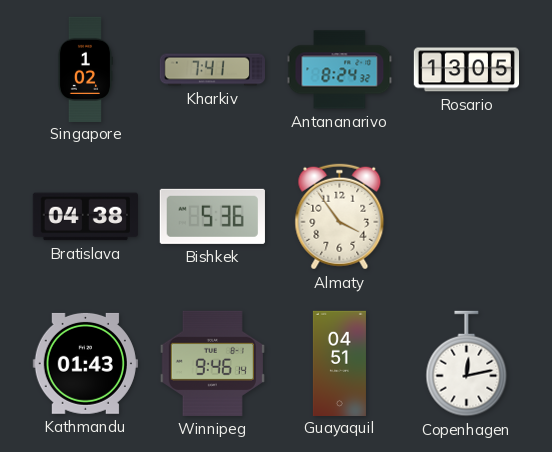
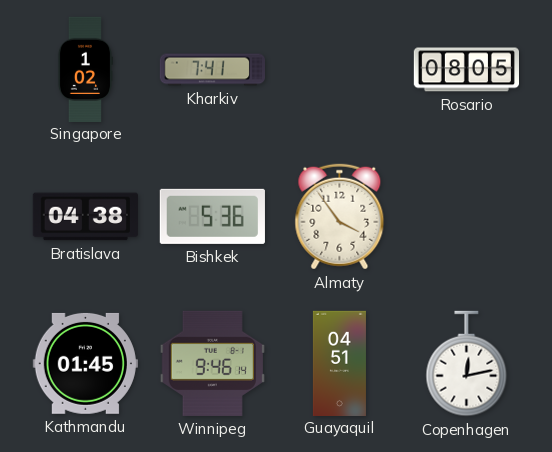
Antananarivo: 8:24 -> none
Rosario: 13:05 -> 08:05
Kathmandu: 01:43 -> 01:45
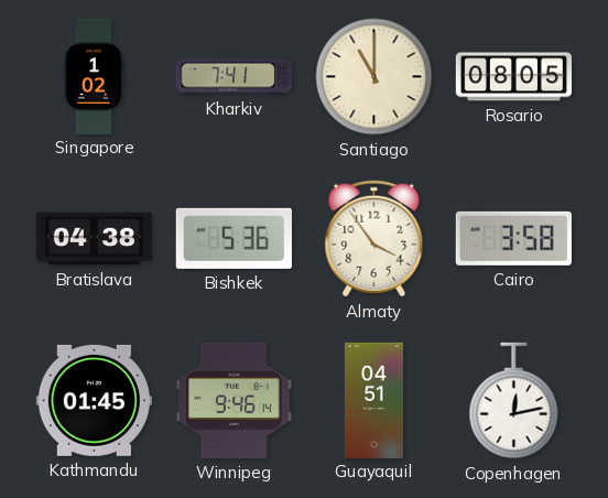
Santiago: none -> 11:00
Cairo: none -> 3:58
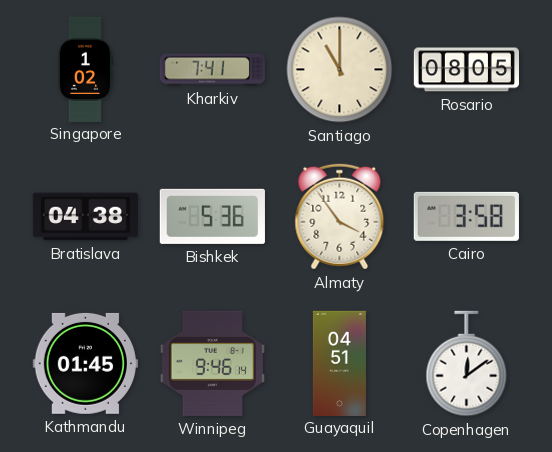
Copenhagen: 12:13 -> 12:09
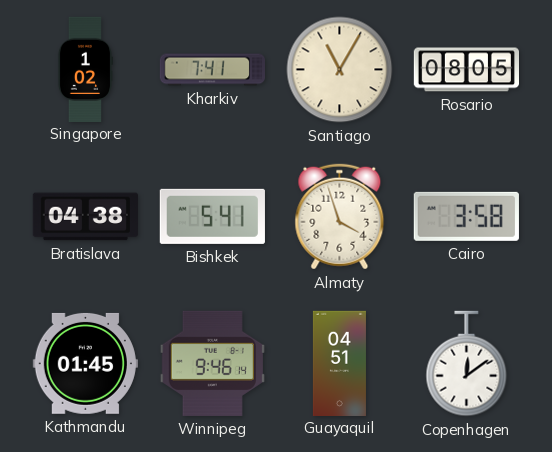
Santiago: 11:00 -> 11:05
Bishkek: 5:36 -> 5:41
Almaty: 3:54 -> 3:57
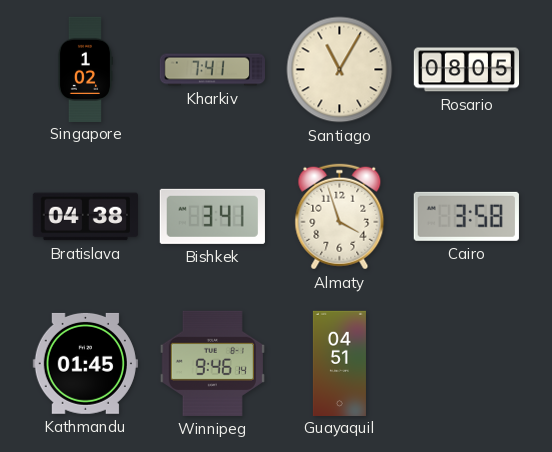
Bishkek: 5:41 -> 3:41
Copenhagen: 12:09 -> none
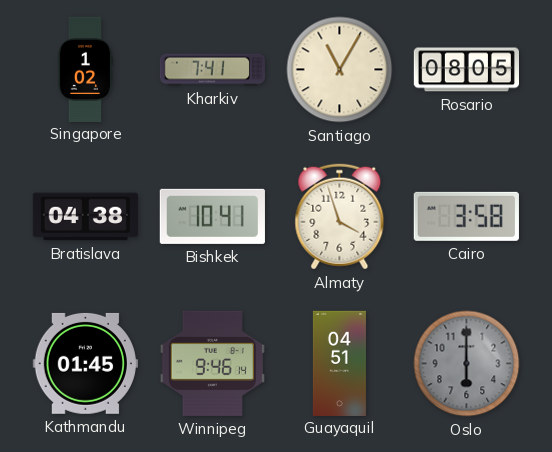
Bishkek: 3:41 -> 10:41
Oslo: none -> 6:00
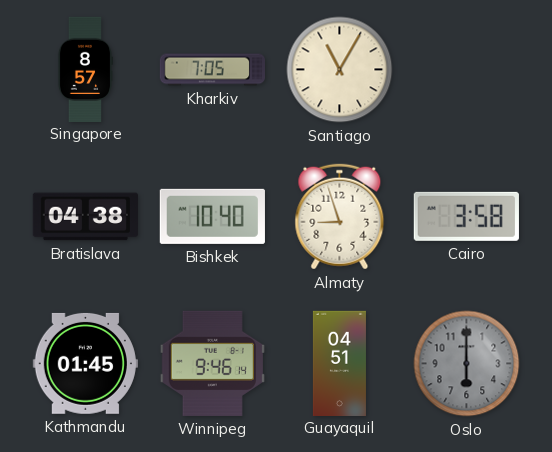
Singapore: 1:02 -> 8:57
Kharkiv: 7:41 -> 7:05
Rosario: 08:05 -> none
Bishkek: 10:41 -> 10:40
Almaty: 3:57 -> 8:57
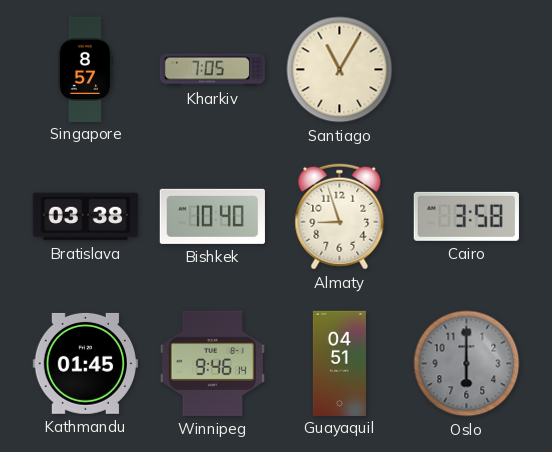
Bratislava: 04:38 -> 03:38
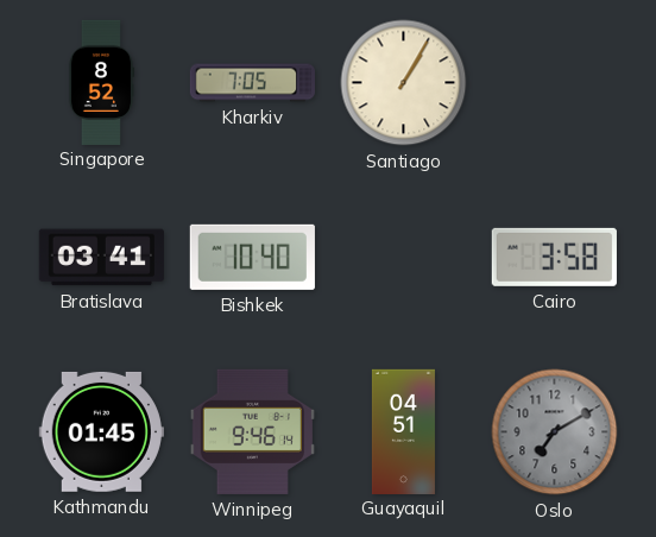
Singapore: 8:57 -> 8:52
Santiago: 11:05 -> 1:05
Bratislava: 03:38 -> 03:41
Almaty: 8:57 -> none
Oslo: 6:00 -> 7:10
